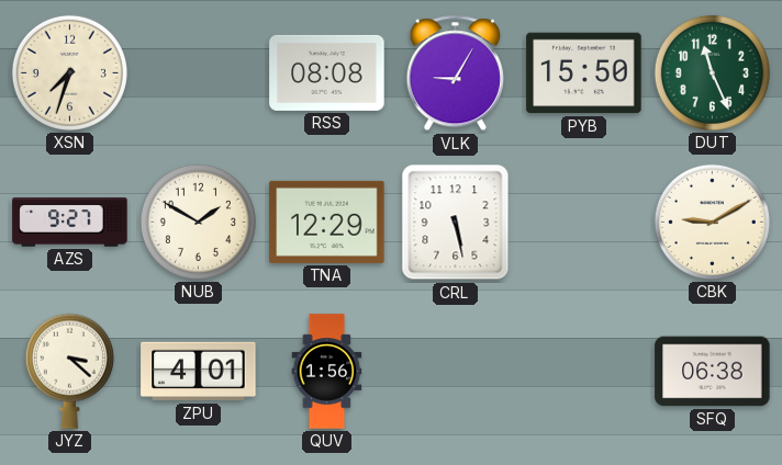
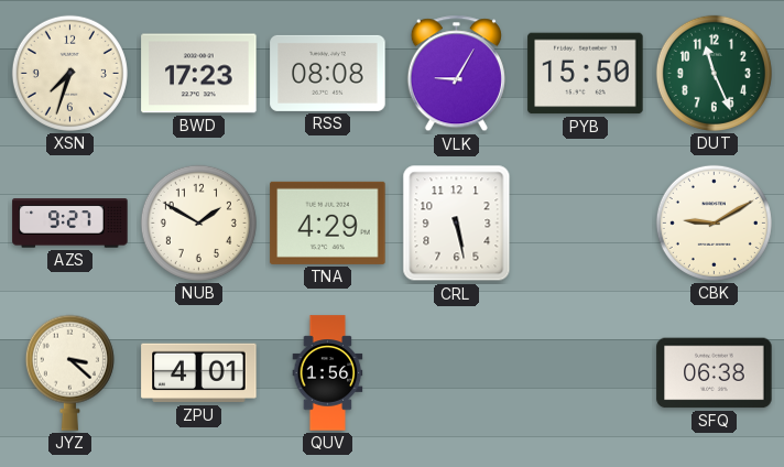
BWD: none -> 17:23
TNA: 12:29 -> 4:29
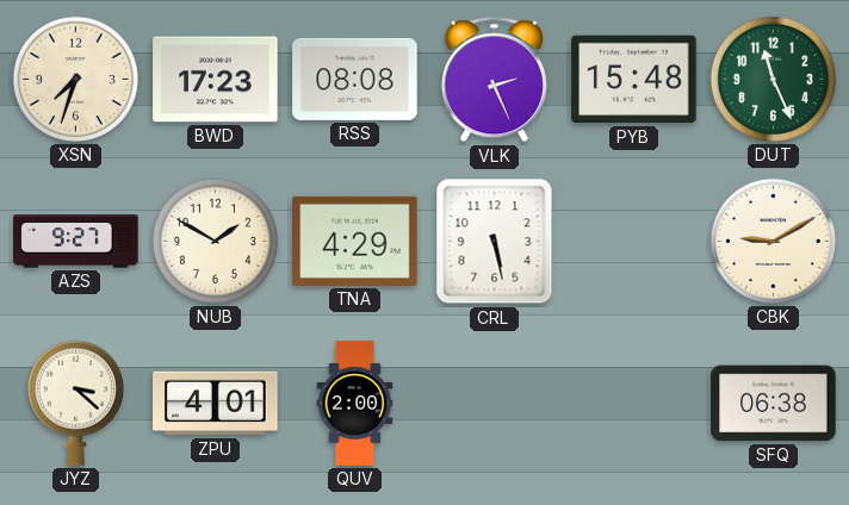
VLK: 9:05 -> 2:26
PYB: 15:50 -> 15:48
QUV: 1:56 -> 2:00
